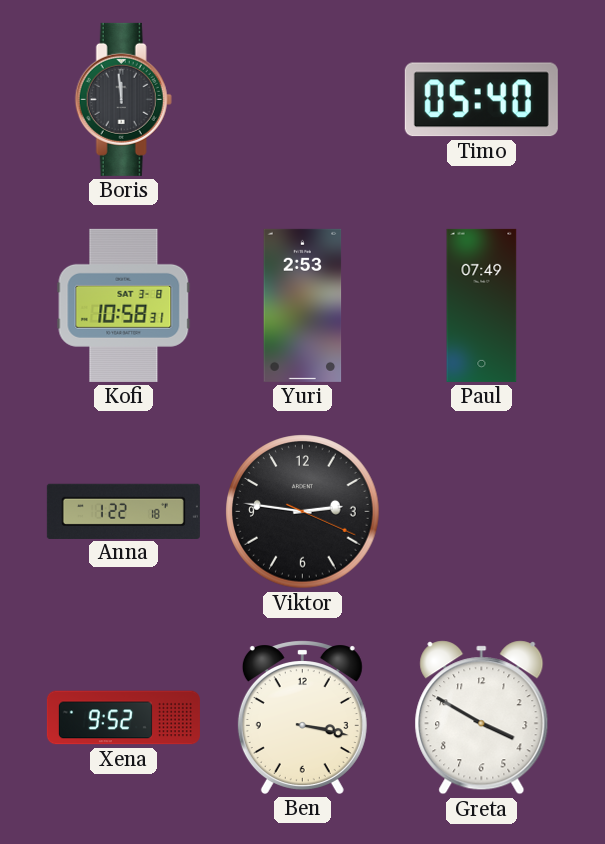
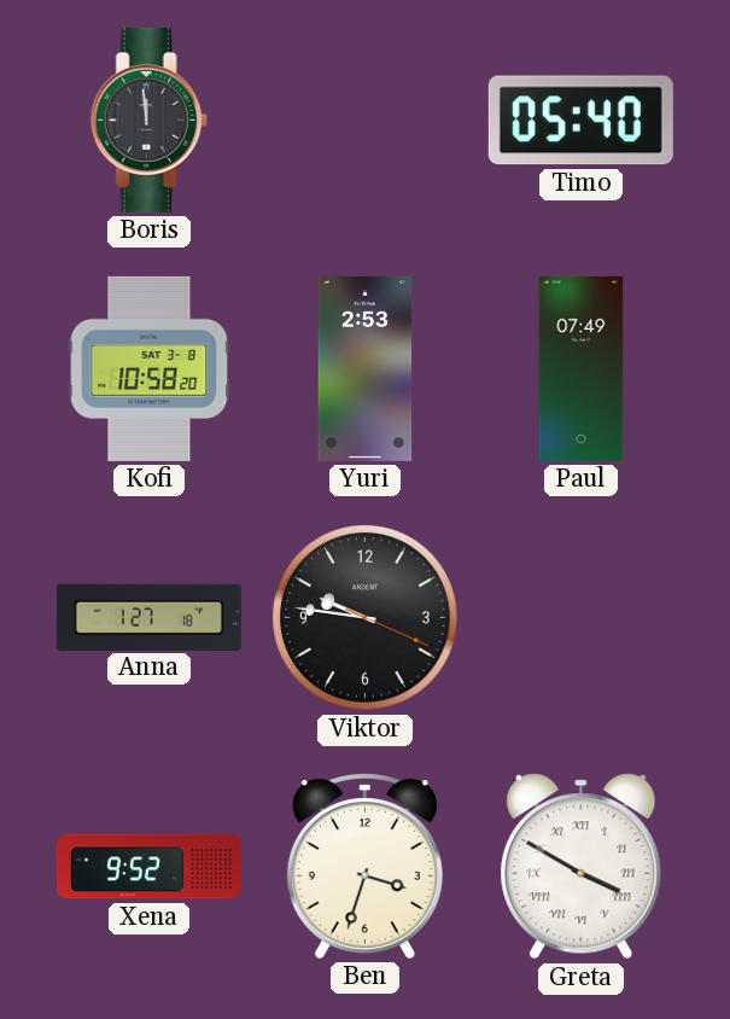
Kofi: 10:58:31 -> 10:58:20
Anna: 1:22 -> 1:27
Viktor: 2:46 -> 9:46
Ben: 3:17 -> 3:33
Greta numerals: Arabic -> Roman
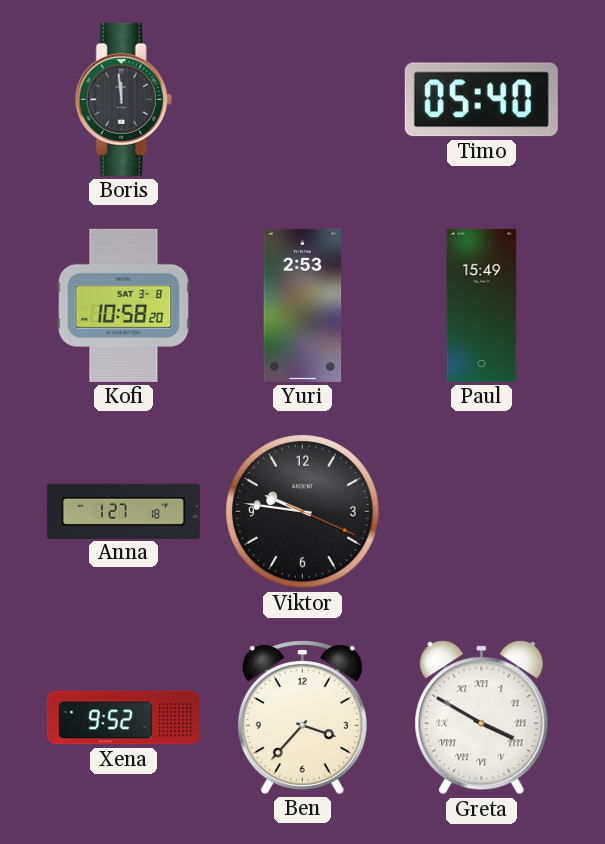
Paul: 07:49 -> 15:49
Ben: 3:33 -> 3:37
